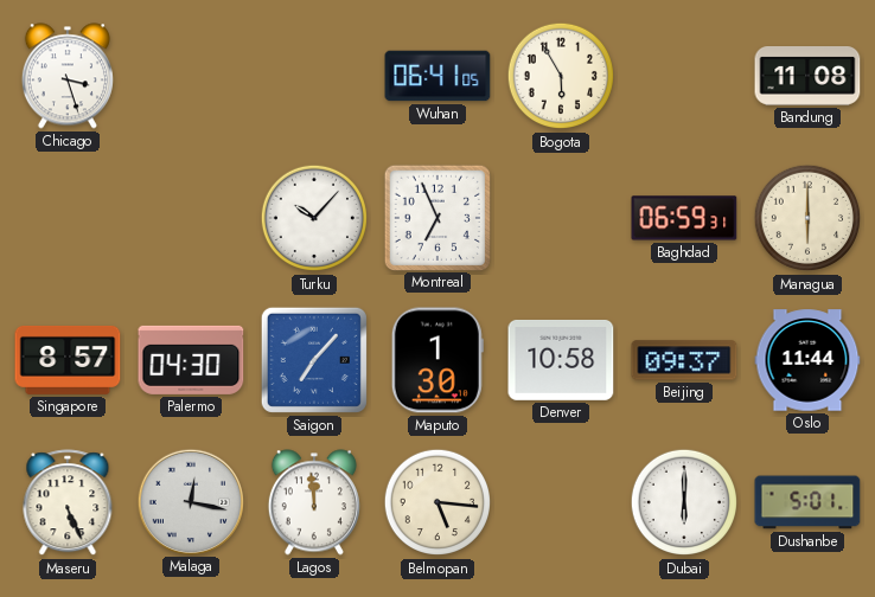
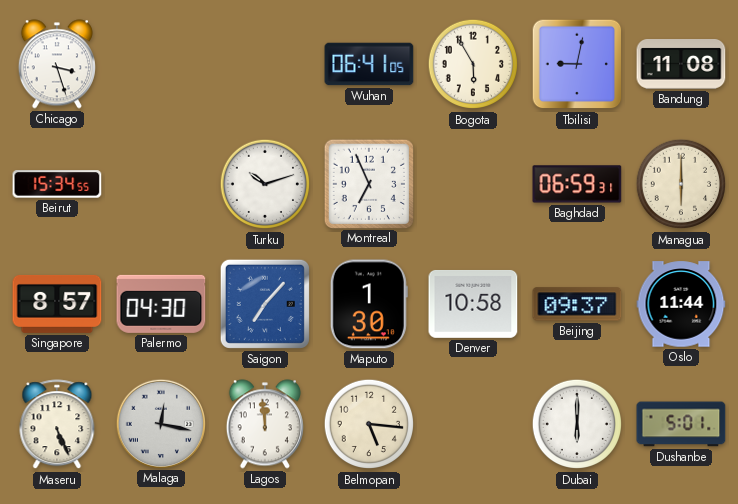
Tbilisi: none -> 9:02
Beirut: none -> 15:34
Turku: 10:07 -> 10:12
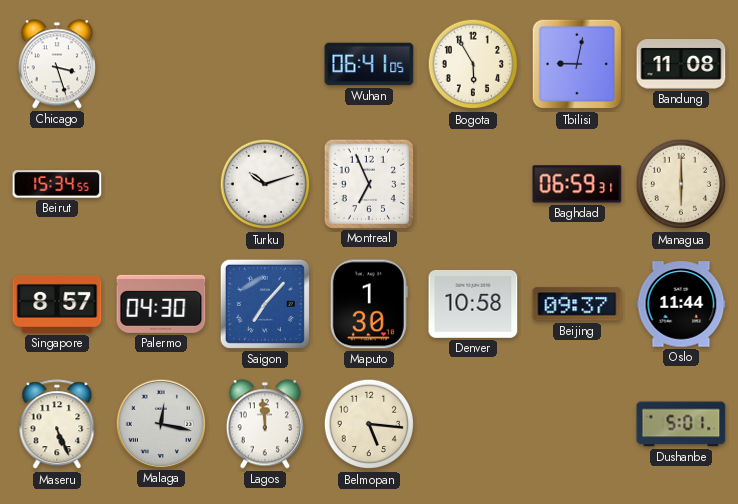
Dubai: 6:00 -> none
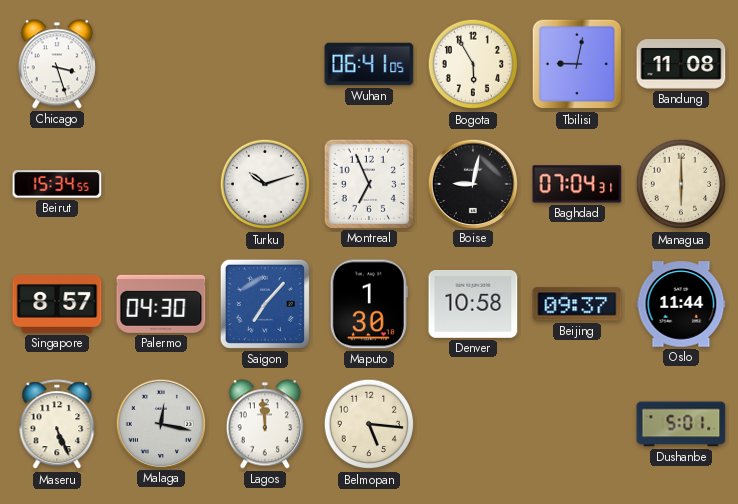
Boise: none -> 9:02
Baghdad: 06:59 -> 07:04
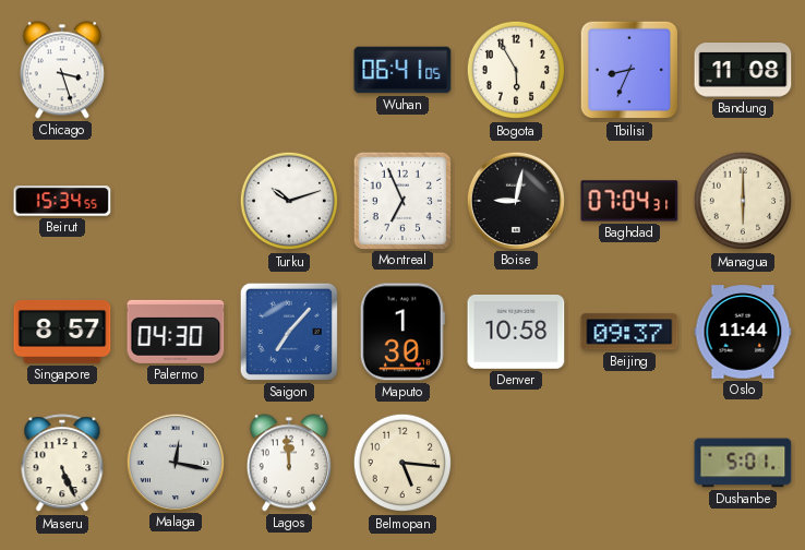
Tbilisi: 9:02 -> 8:34
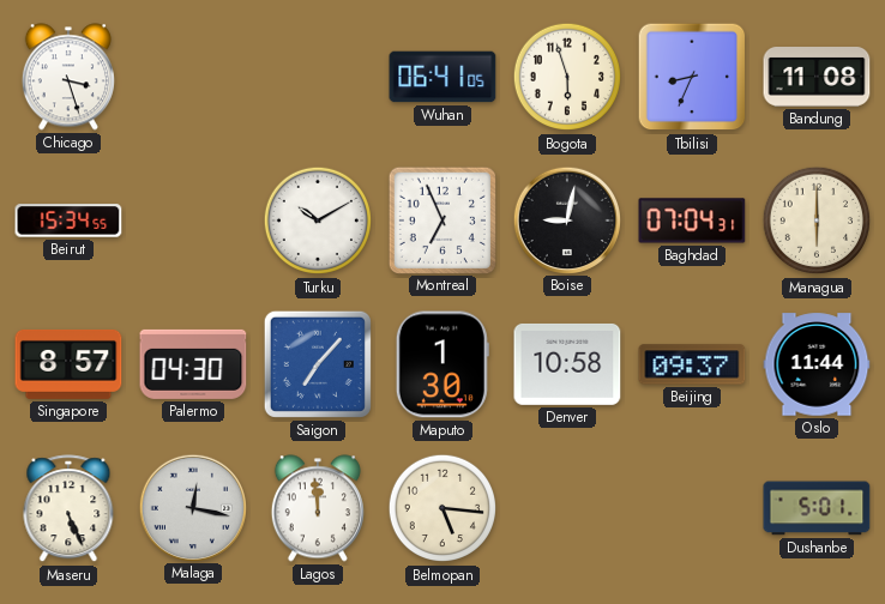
Bogota: 5:55 -> 5:57
Turku: 10:12 -> 10:10
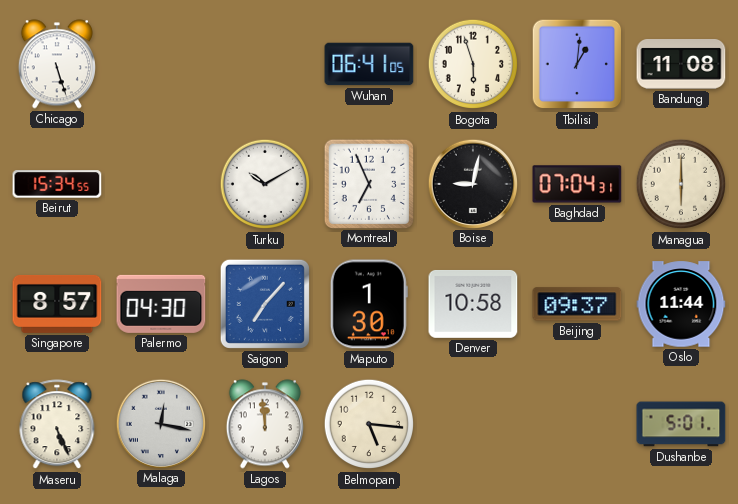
Chicago: 3:27 -> 5:27
Tbilisi: 8:34 -> 1:01
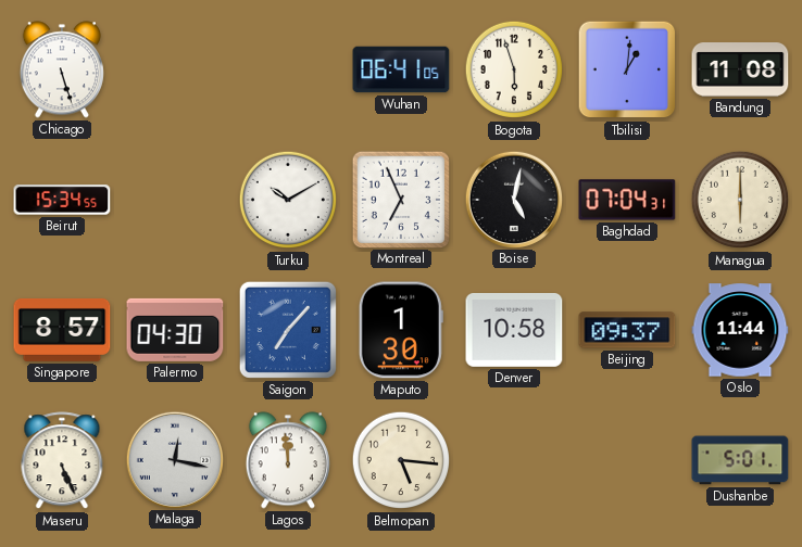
Boise: 9:02 -> 5:02
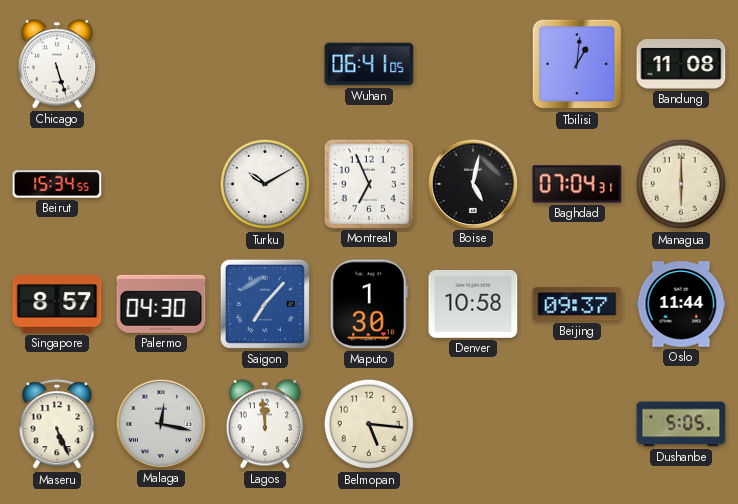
Bogota: 5:57 -> none
Dushanbe: 5:01 -> 5:05
